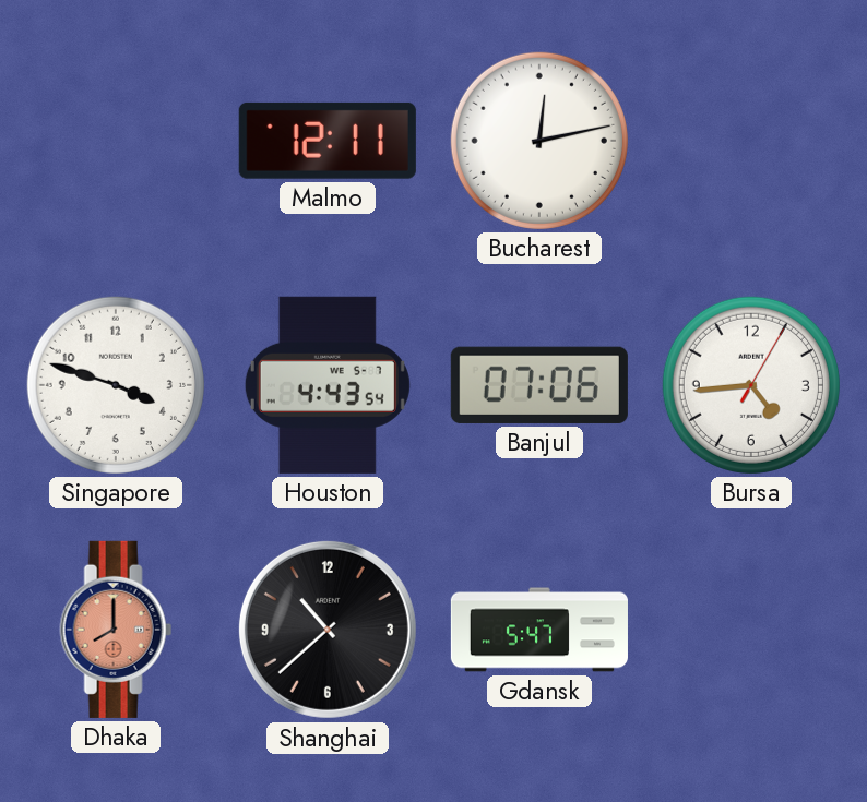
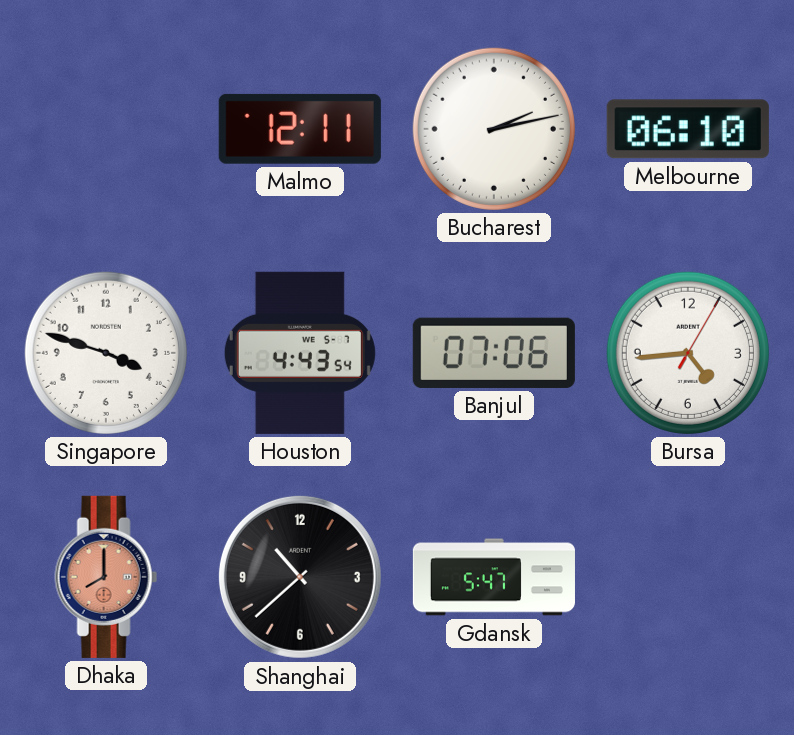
Bucharest: 12:13 -> 2:13
Melbourne: none -> 06:10
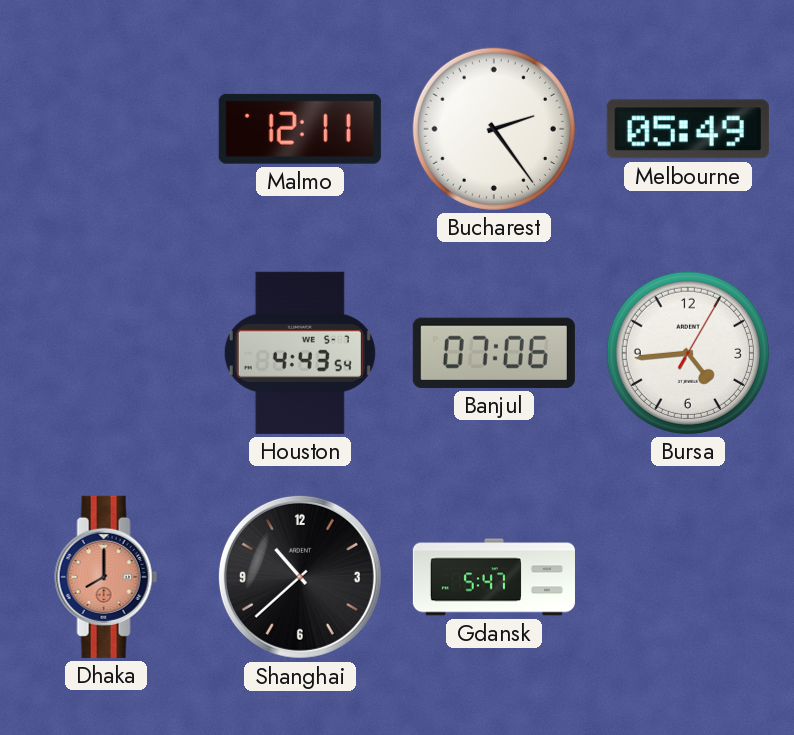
Bucharest: 2:13 -> 2:24
Melbourne: 06:10 -> 05:49
Singapore: 3:48 -> none
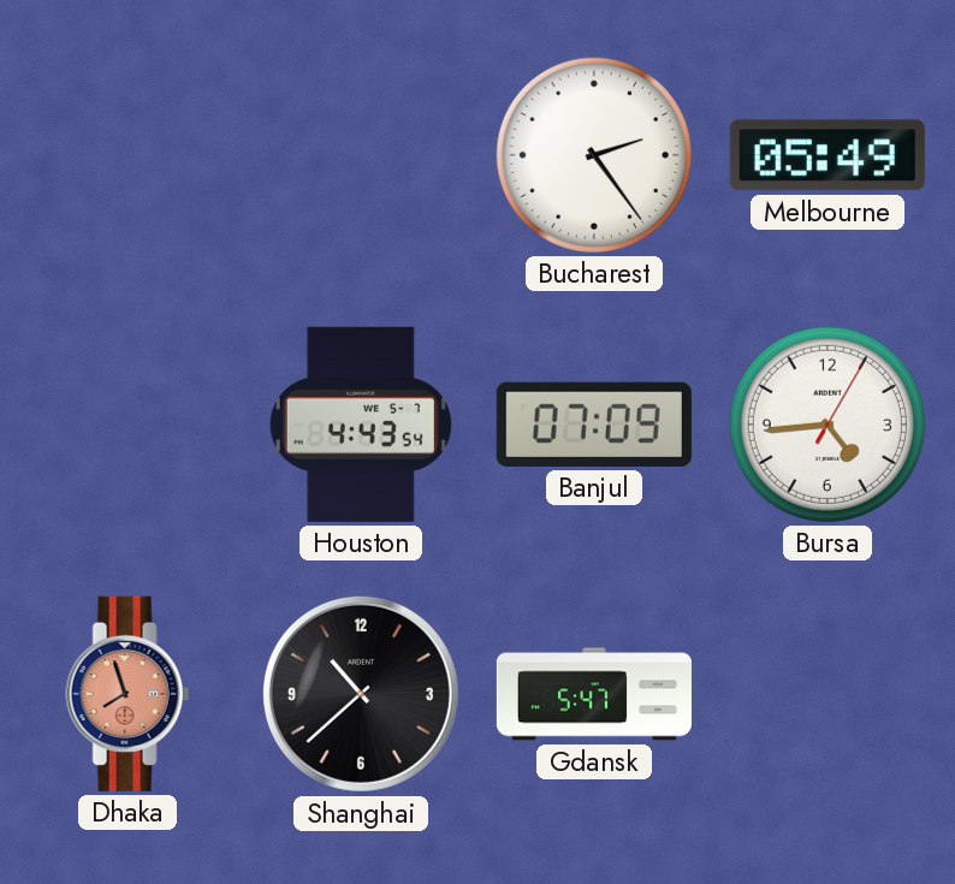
Malmo: 12:11 -> none
Banjul: 07:06 -> 07:09
Dhaka: 8:00 -> 7:57
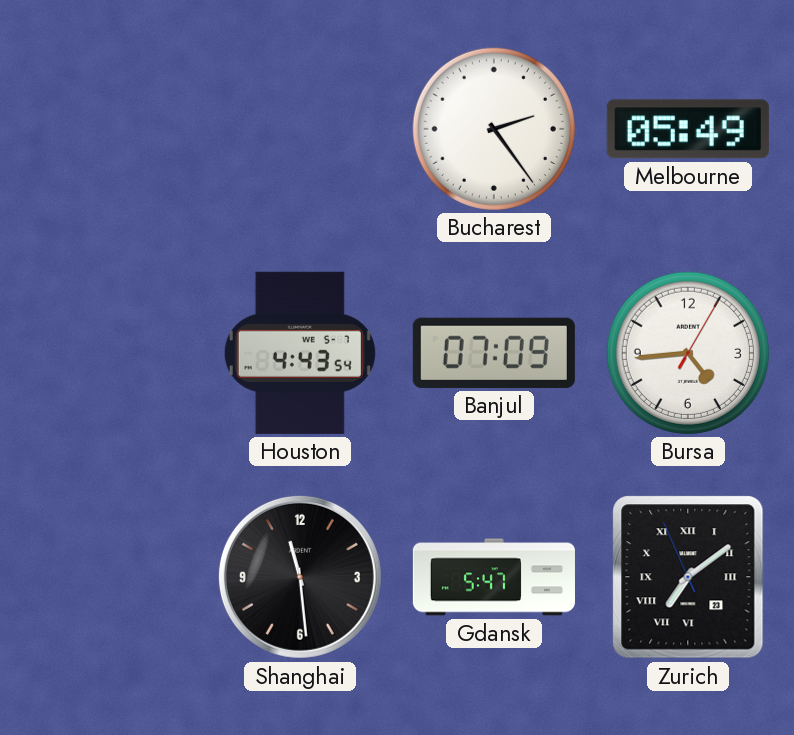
Dhaka: 7:57 -> none
Shanghai: 10:38 -> 11:29
Zurich: none -> 7:08
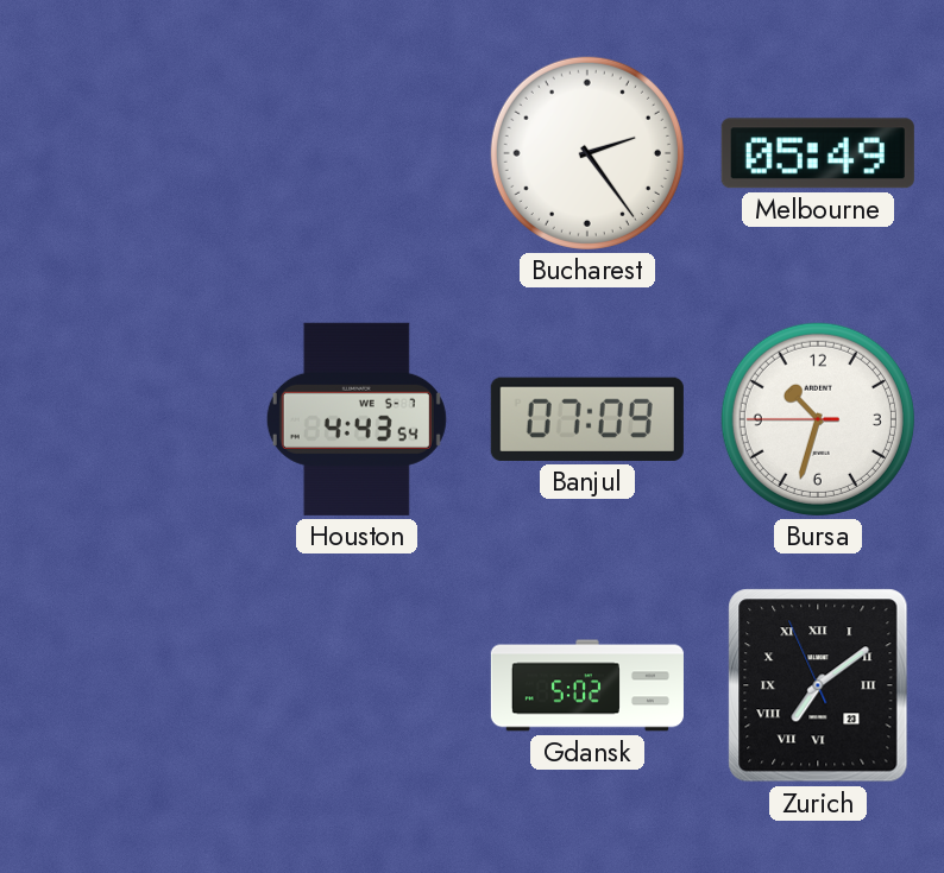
Bursa: 4:44 -> 10:32
Shanghai: 11:29 -> none
Gdansk: 5:47 -> 5:02
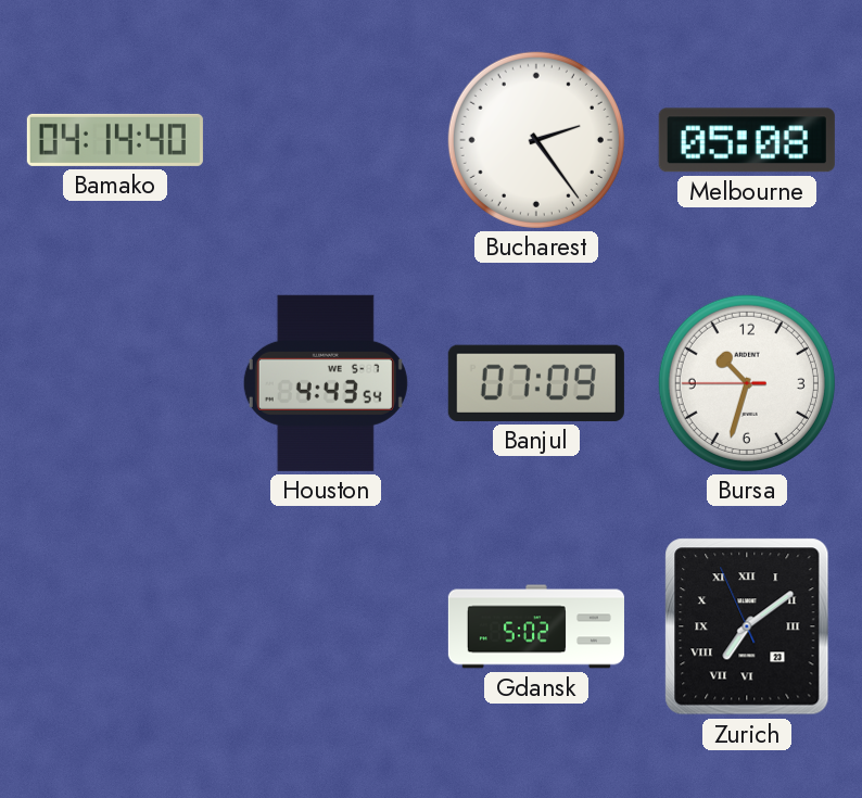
Bamako: none -> 04:14
Melbourne: 05:49 -> 05:08
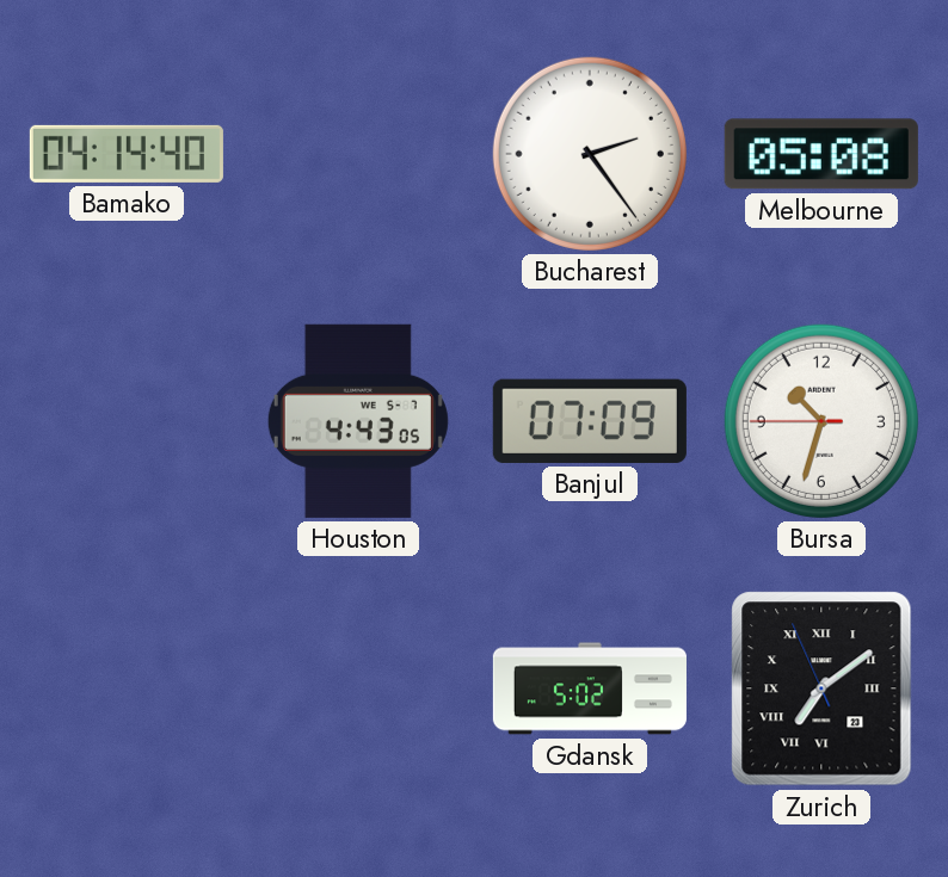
Houston: 4:43:54 -> 4:43:05
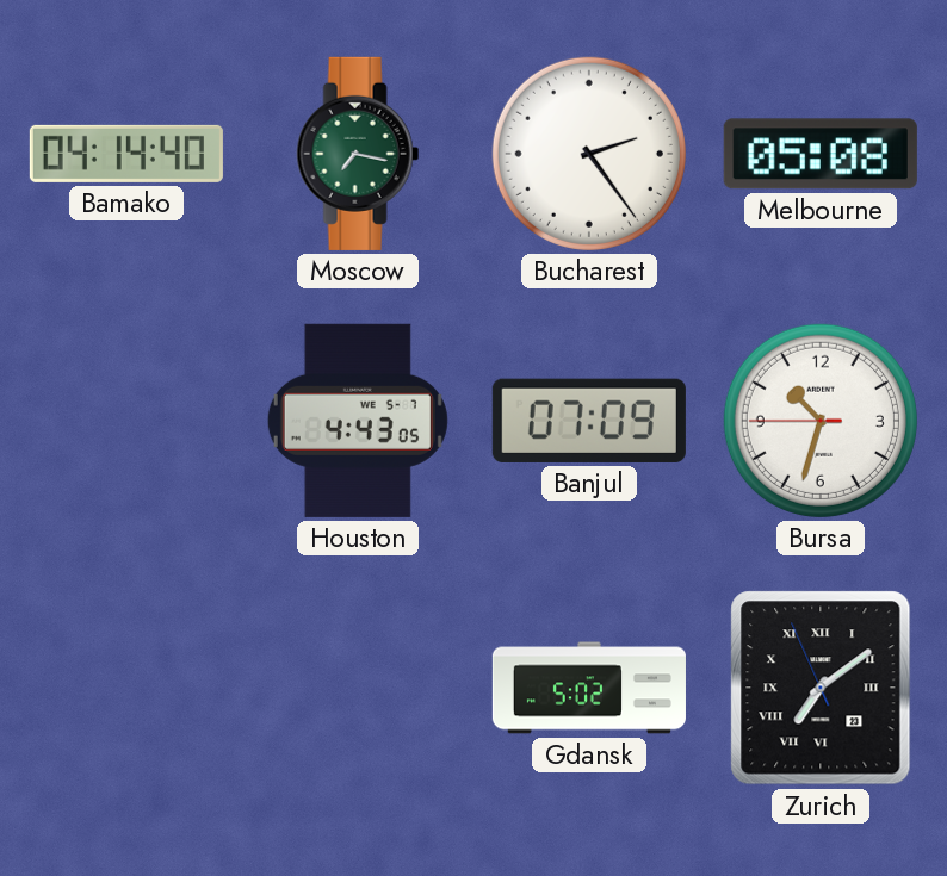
Moscow: none -> 7:17
